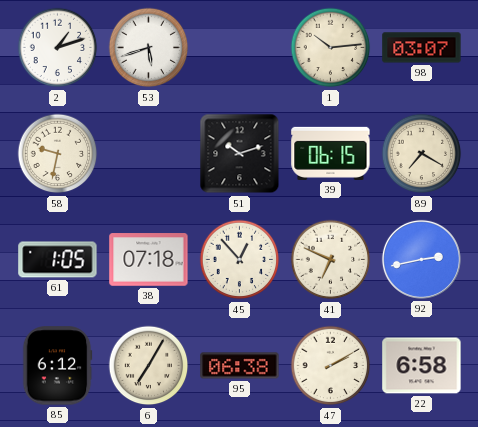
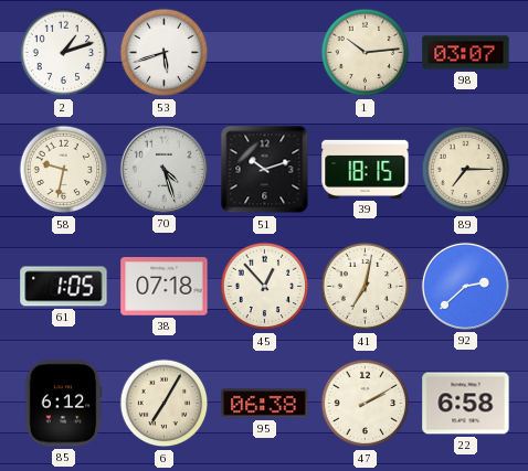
70: none -> 4:27
39: 06:15 -> 18:15
89: 7:20 -> 7:15
41: 6:49 -> 7:02
92: 2:43 -> 2:38
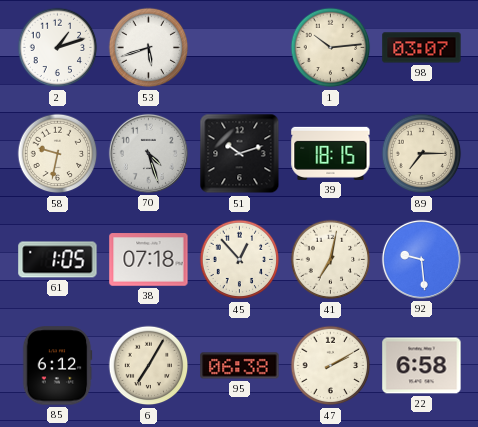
92: 2:38 -> 9:29
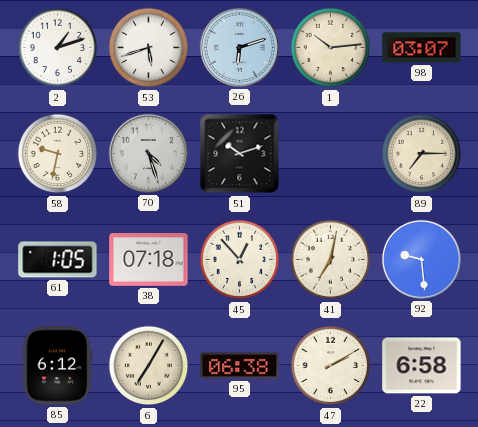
26: none -> 6:12
39: 18:15 -> none
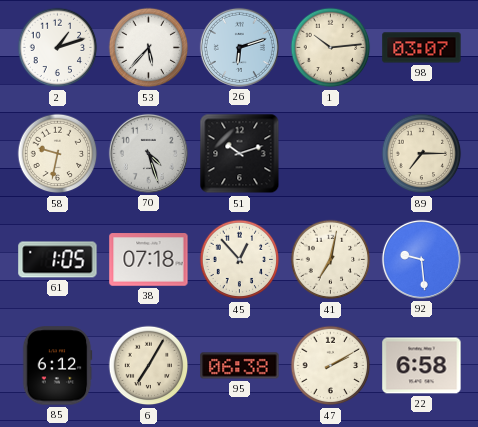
53: 5:42 -> 5:37
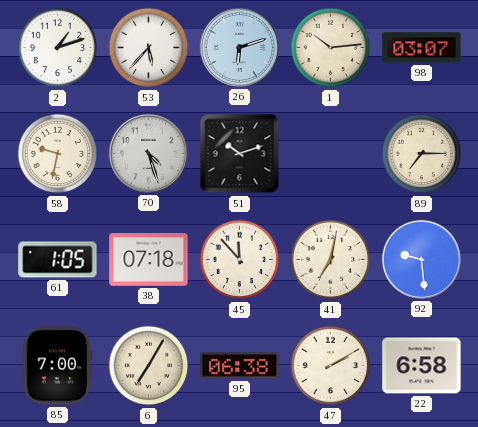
45: 12:53 -> 11:53
85: 6:12 -> 7:00
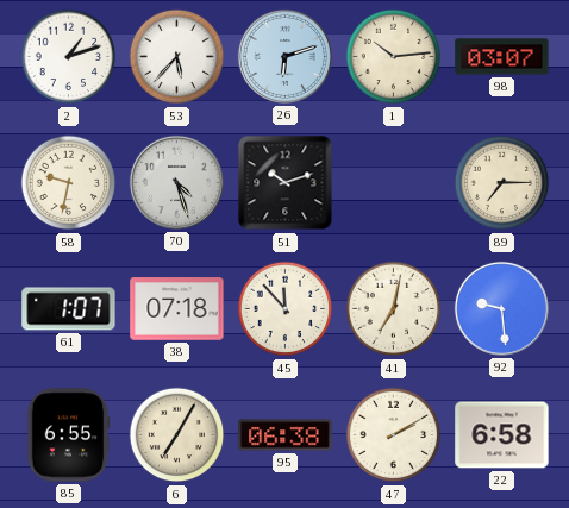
61: 1:05 -> 1:07
85: 7:00 -> 6:55
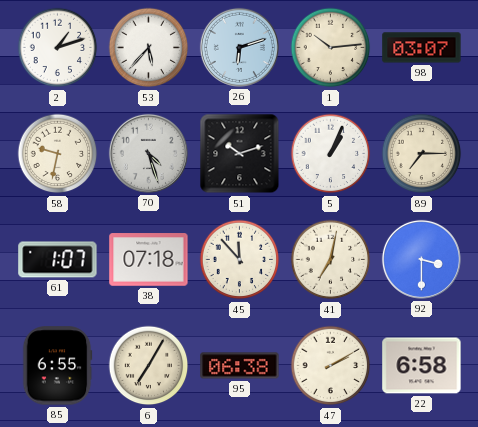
5: none -> 1:04
92: 9:29 -> 3:30
